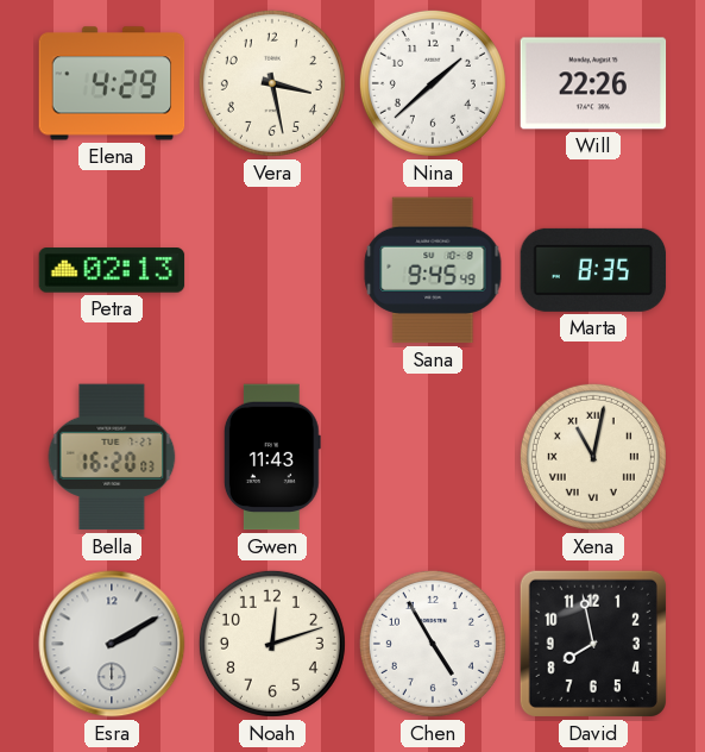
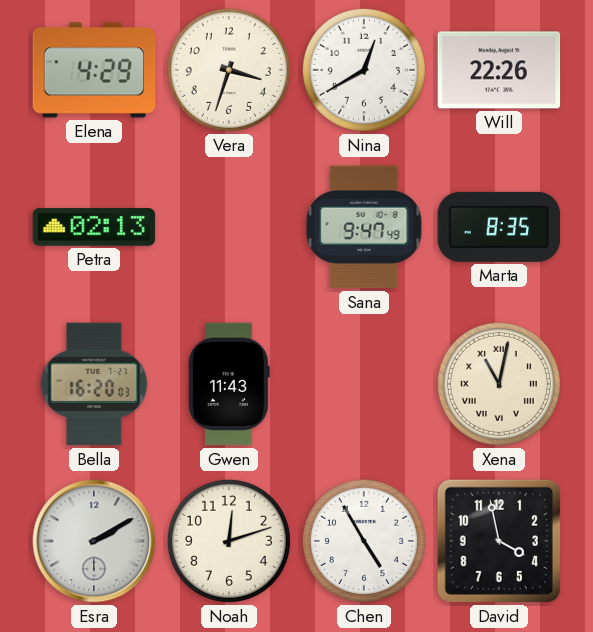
Vera: 3:28 -> 3:33
Nina: 1:38 -> 12:40
Sana: 9:45 -> 9:47
David: 7:58 -> 3:58
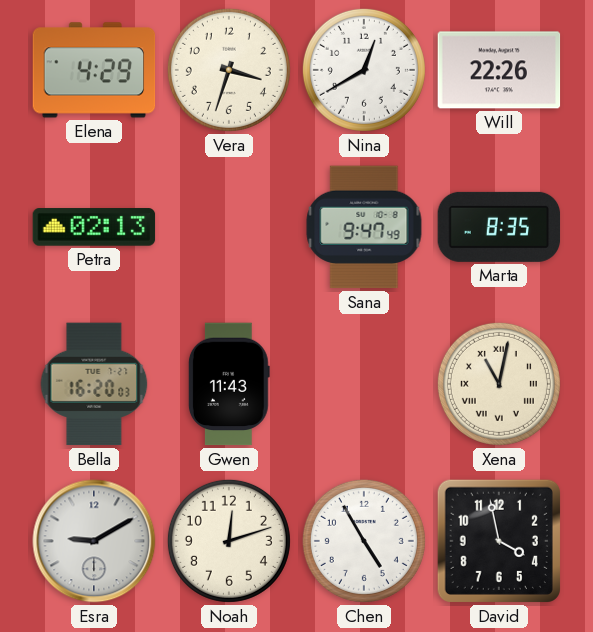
Esra: 2:10 -> 9:10
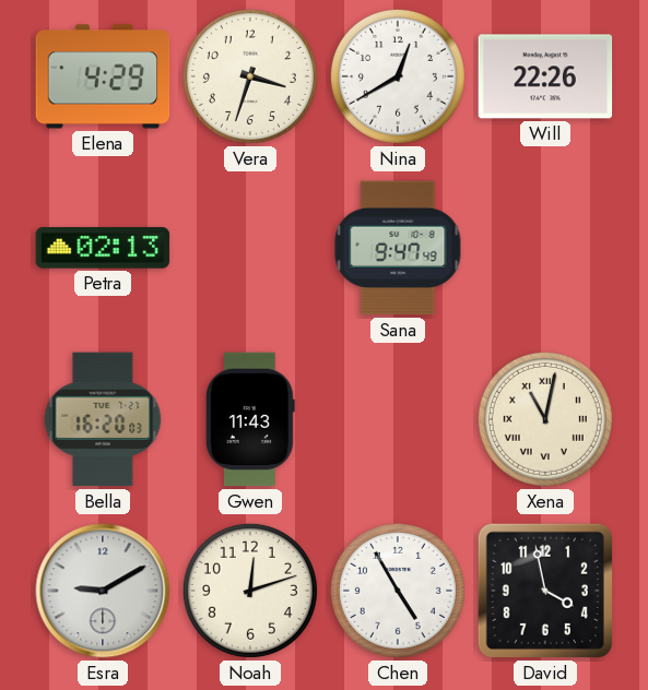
Marta: 8:35 -> none
